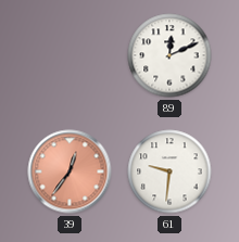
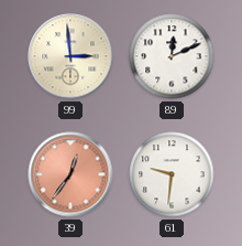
99: none -> 2:59
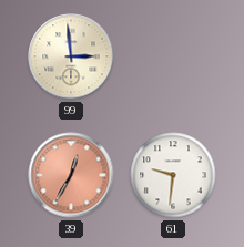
89: 12:11 -> none
39: 12:36 -> 12:35
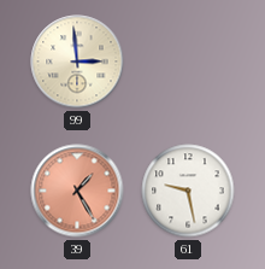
39: 12:35 -> 1:25
61: 9:31 -> 9:28
